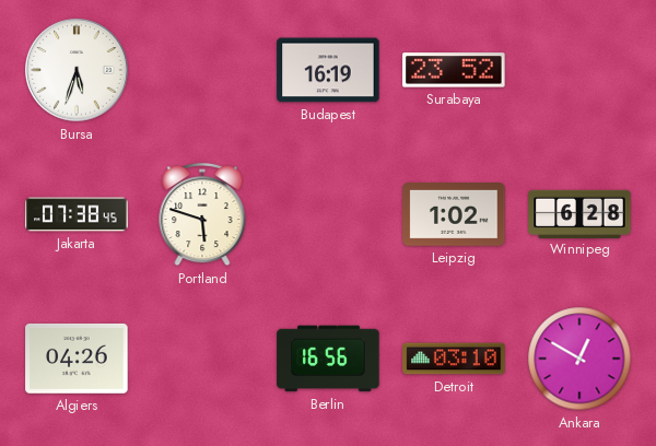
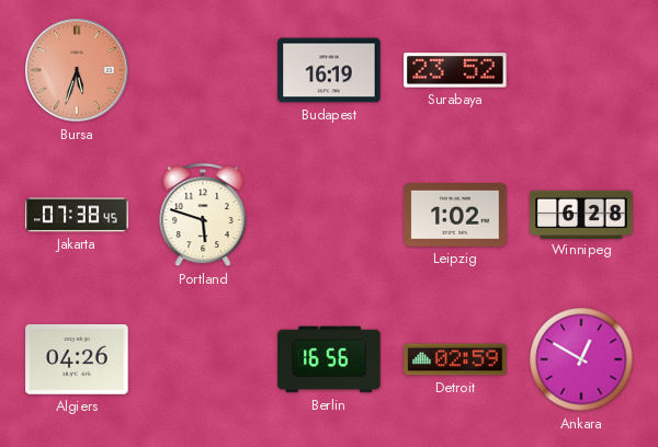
Bursa dial: white -> salmon
Detroit: 03:10 -> 02:59
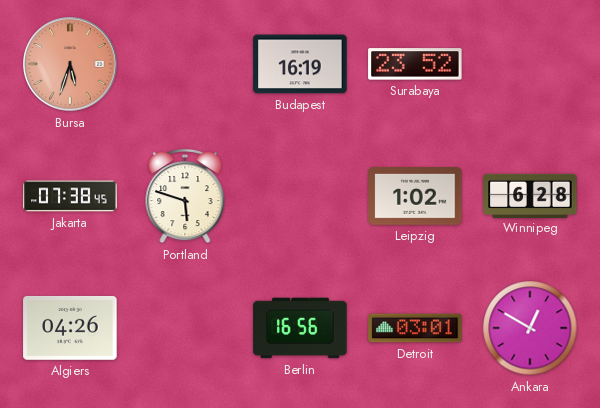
Detroit: 02:59 -> 03:01
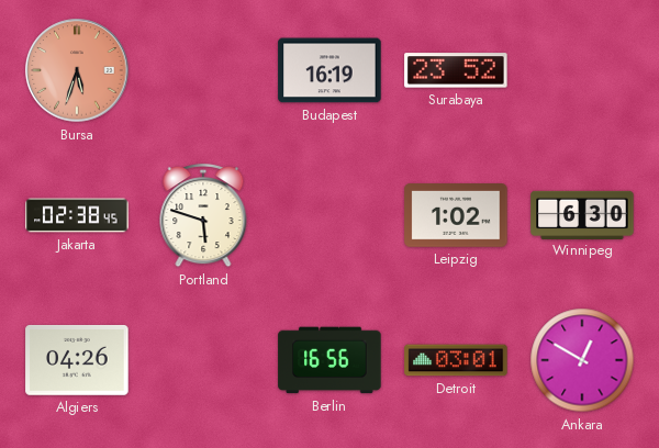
Jakarta: 07:38 -> 02:38
Winnipeg: 6:28 -> 6:30
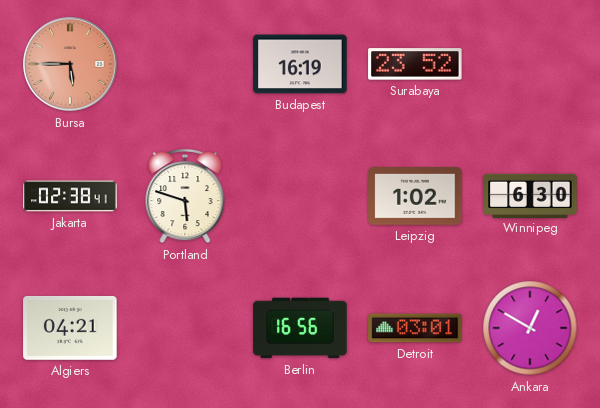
Bursa: 5:33 -> 5:45
Jakarta: 02:38:45 -> 02:38:41
Algiers: 04:26 -> 04:21
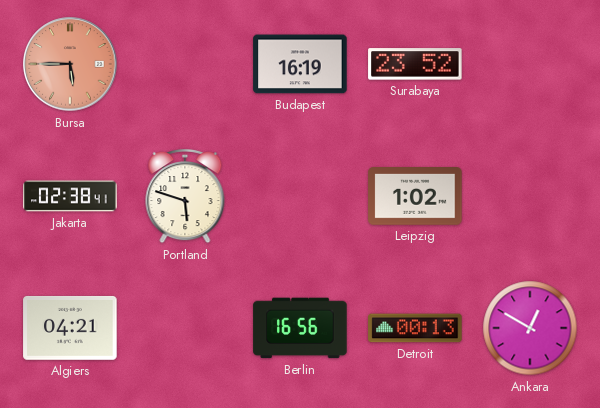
Winnipeg: 6:30 -> none
Detroit: 03:01 -> 00:13
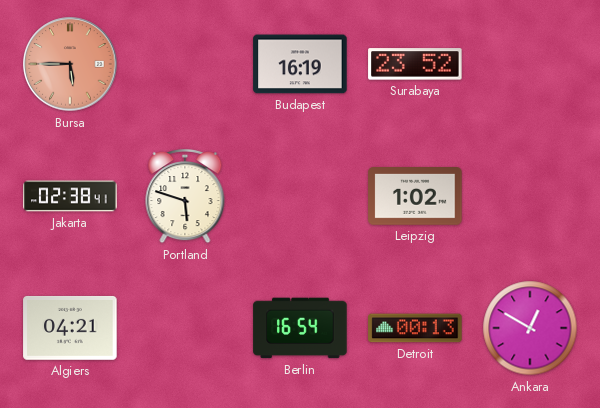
Berlin: 16:56 -> 16:54
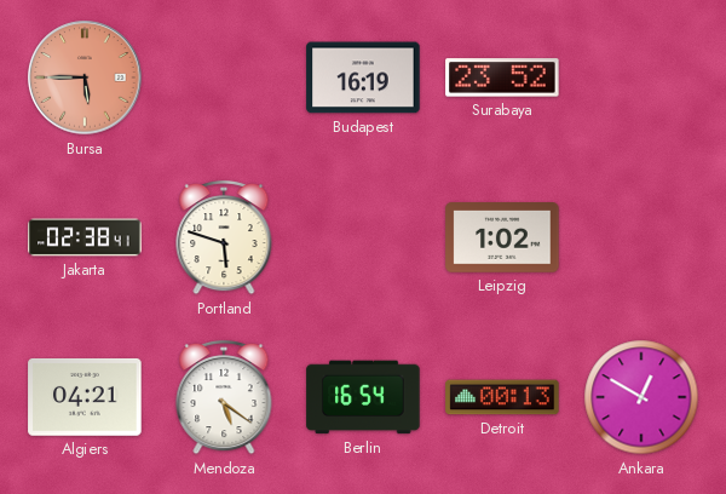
Mendoza: none -> 5:21
